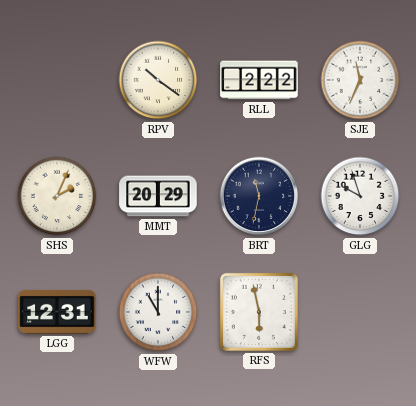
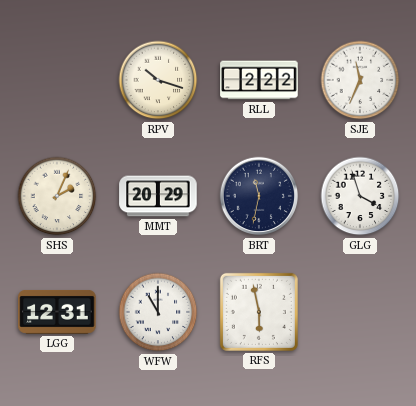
RPV: 10:21 -> 10:18
GLG: 9:57 -> 3:57
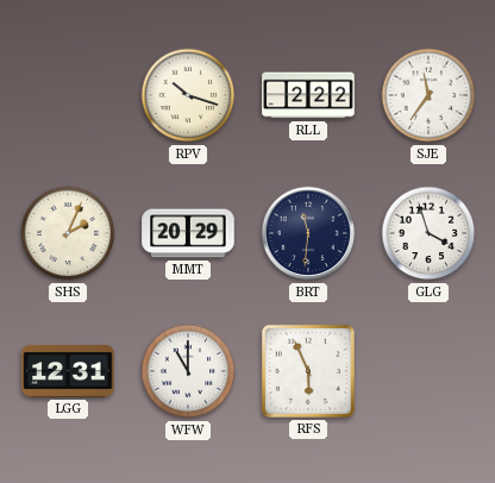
SJE: 11:34 -> 11:36
BRT: 11:32 -> 11:31
RFS: 5:58 -> 5:56
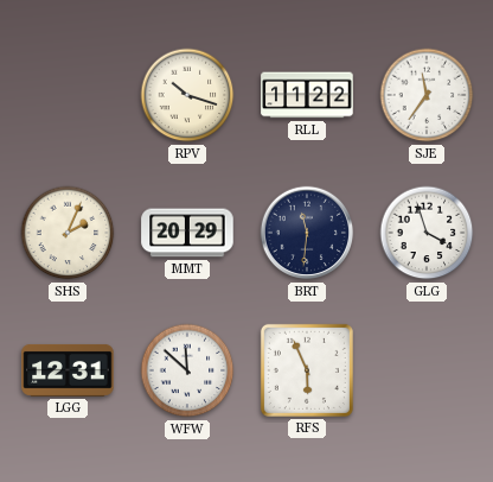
RLL: 2:22 -> 11:22
WFW: 11:00 -> 11:52
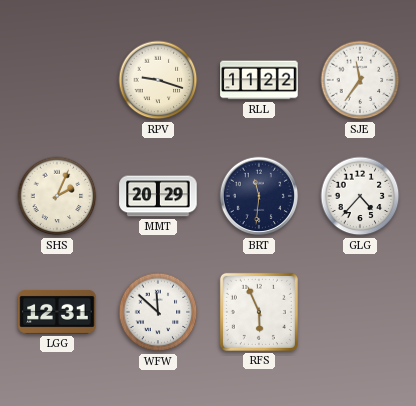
RPV: 10:18 -> 9:18
GLG: 3:57 -> 4:37
